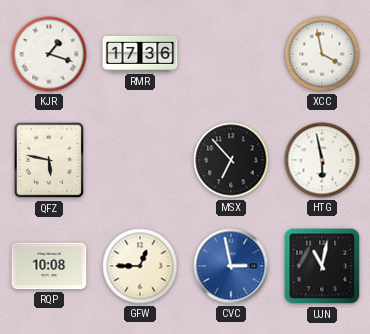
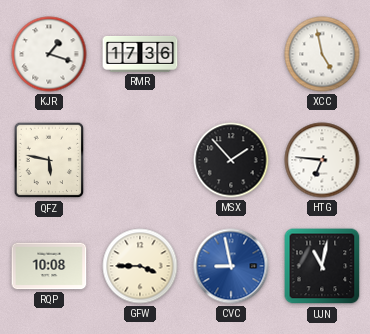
XCC: 3:58 -> 4:58
MSX: 6:53 -> 1:53
HTG: 5:58 -> 6:46
GFW: 12:45 -> 3:45
CVC: 2:58 -> 8:58
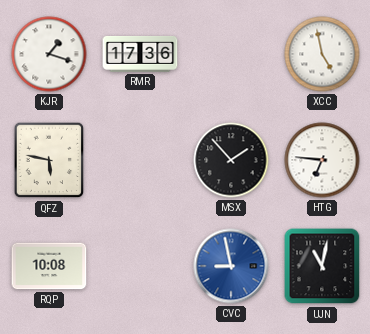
GFW: 3:45 -> none
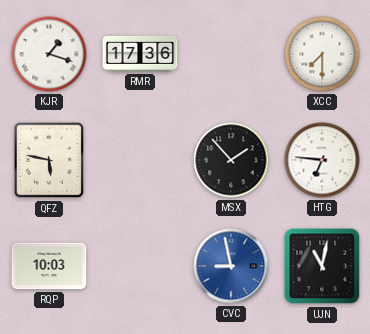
XCC: 4:58 -> 7:30
RQP: 10:08 -> 10:03
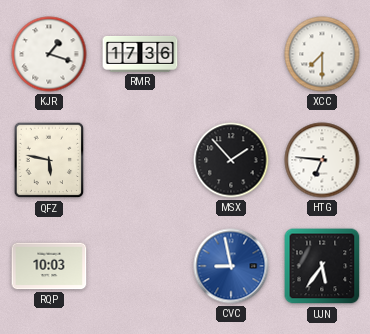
UJN: 11:02 -> 5:36
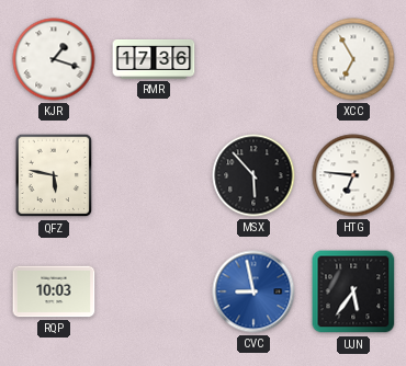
XCC: 7:30 -> 6:55
MSX: 1:53 -> 5:53
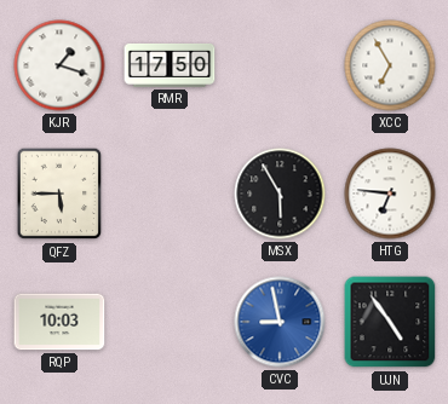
RMR: 17:36 -> 17:50
QFZ: 5:47 -> 5:45
MSX: 5:53 -> 5:55
UJN: 5:36 -> 4:54
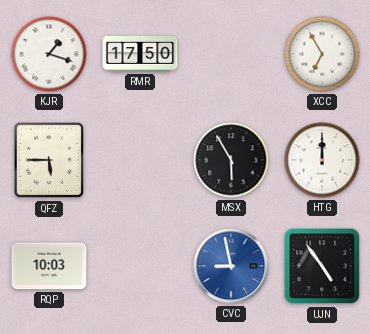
HTG: 6:46 -> 12:00
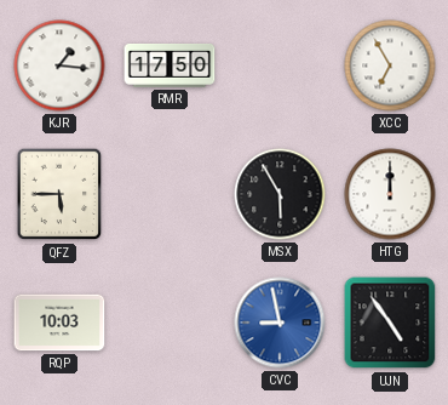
KJR: 1:18 -> 1:16
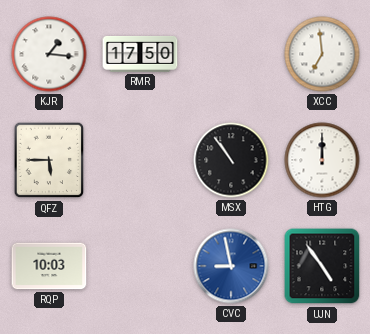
XCC: 6:55 -> 6:59
MSX: 5:55 -> 10:54
